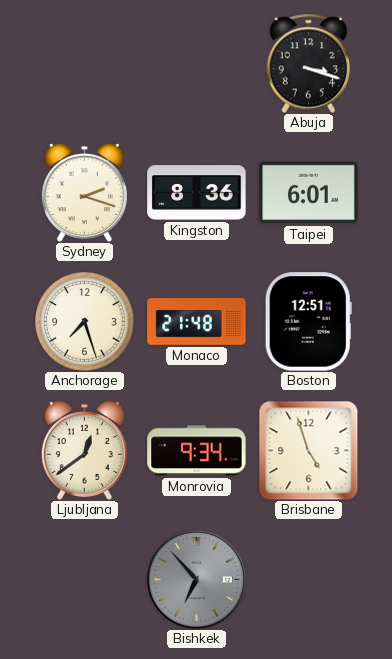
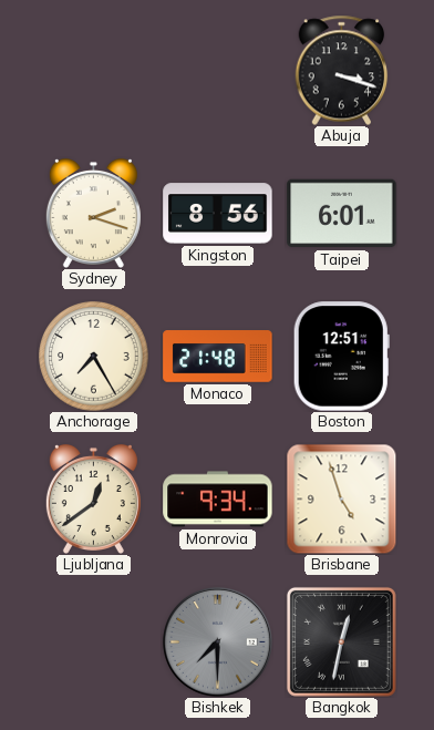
Kingston: 8:36 -> 8:56
Anchorage: 7:27 -> 7:25
Bishkek: 6:53 -> 7:30
Bangkok: none -> 12:32
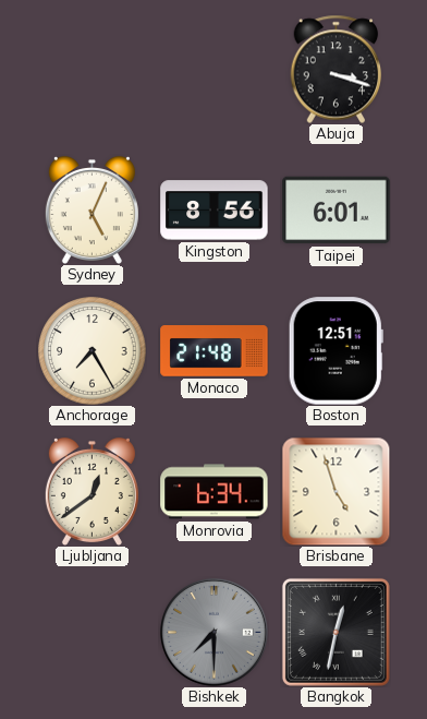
Sydney: 2:18 -> 5:04
Monrovia: 9:34 -> 6:34
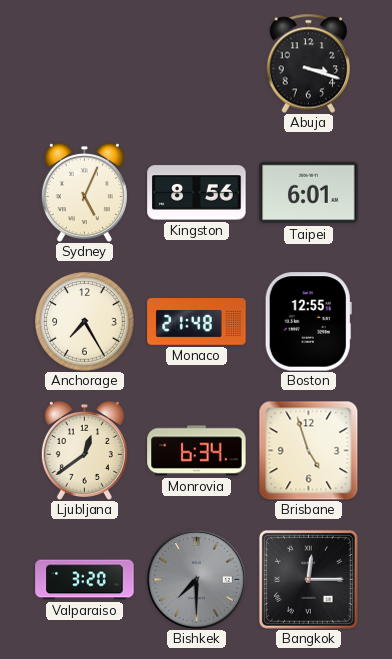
Boston: 12:51 -> 12:55
Valparaiso: none -> 3:20
Bangkok: 12:32 -> 12:15
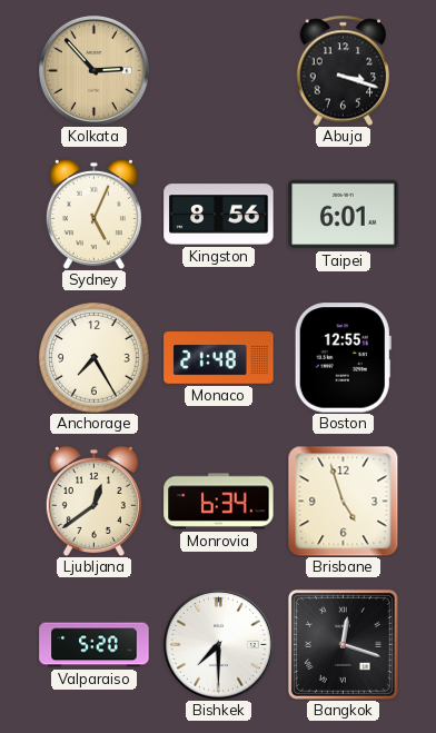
Kolkata: none -> 2:53
Valparaiso: 3:20 -> 5:20
Bishkek dial: grey -> white
Bangkok: 12:15 -> 12:18
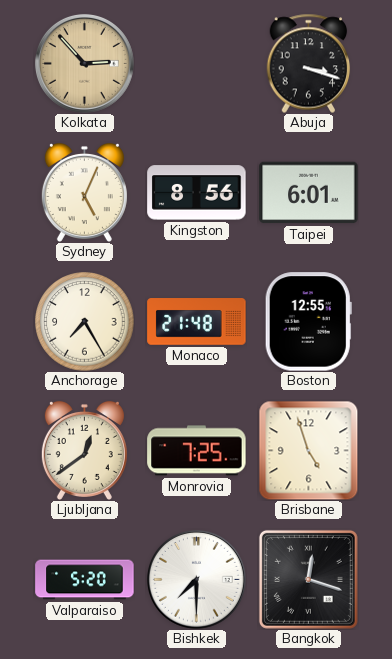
Monrovia: 6:34 -> 7:25
